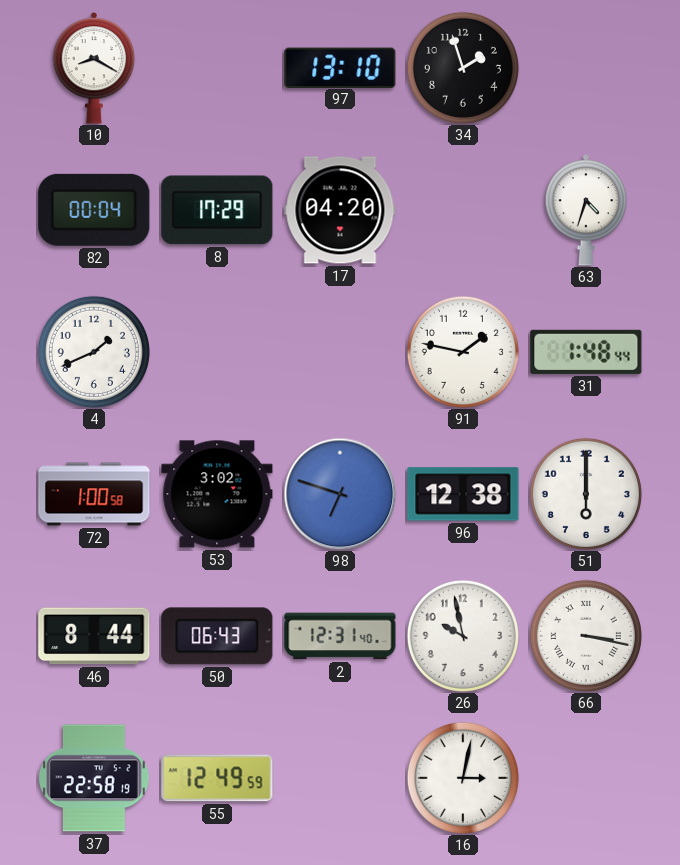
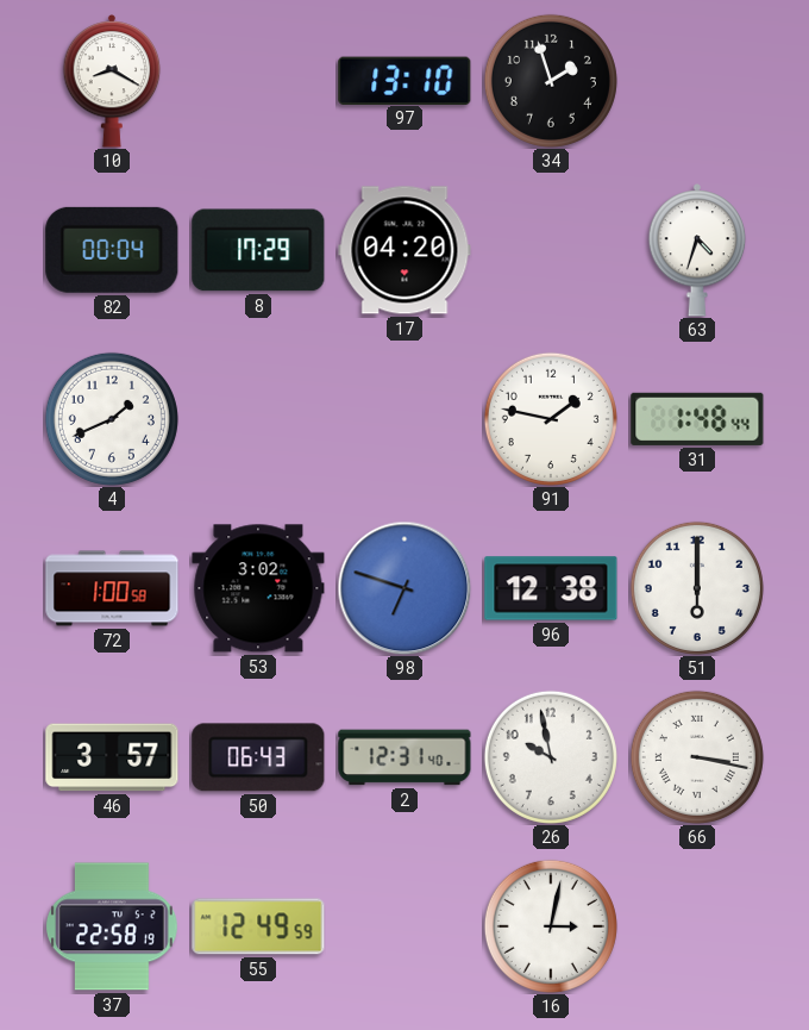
46: 8:44 -> 3:57
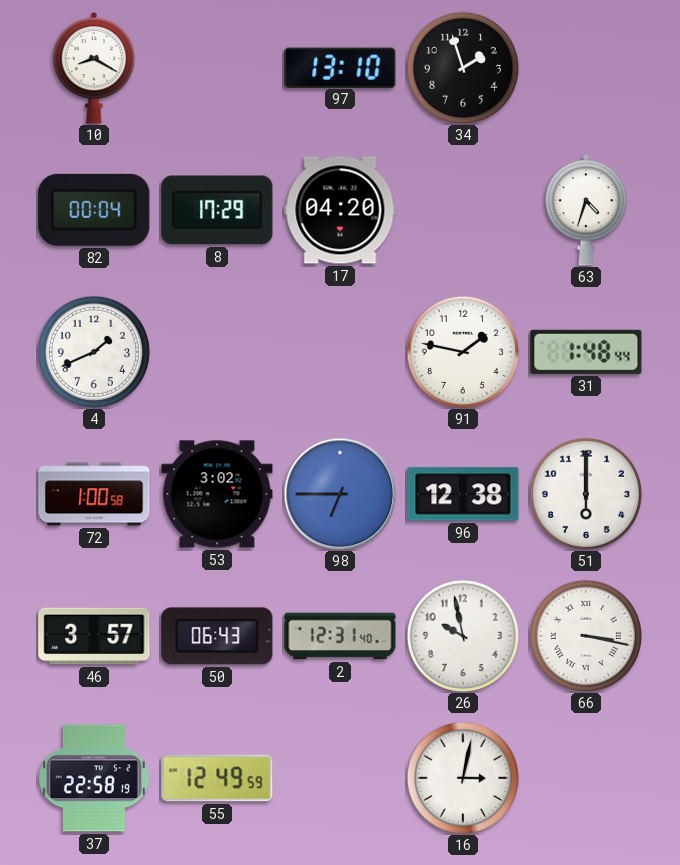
98: 6:48 -> 6:45
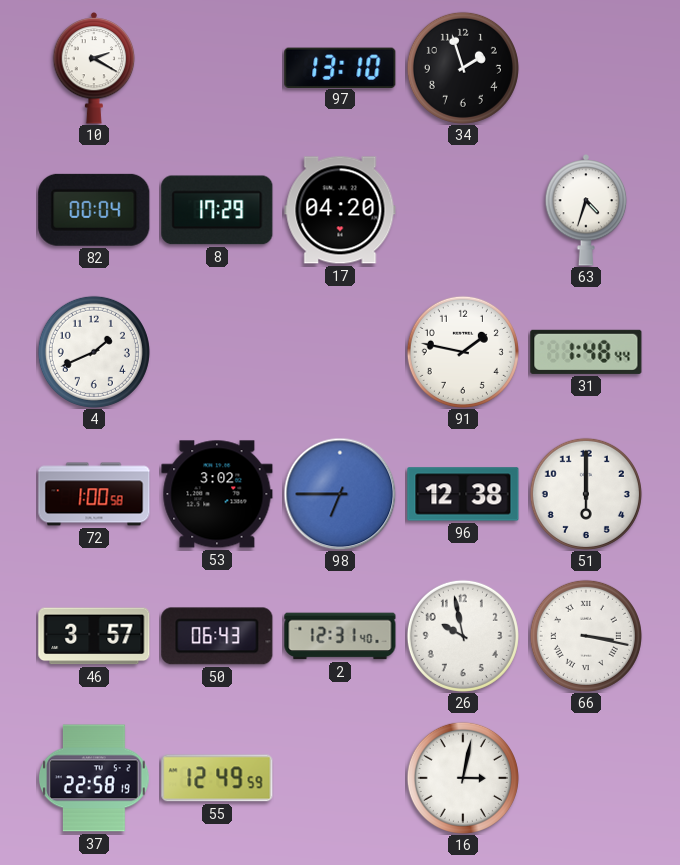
10: 8:20 -> 2:20
